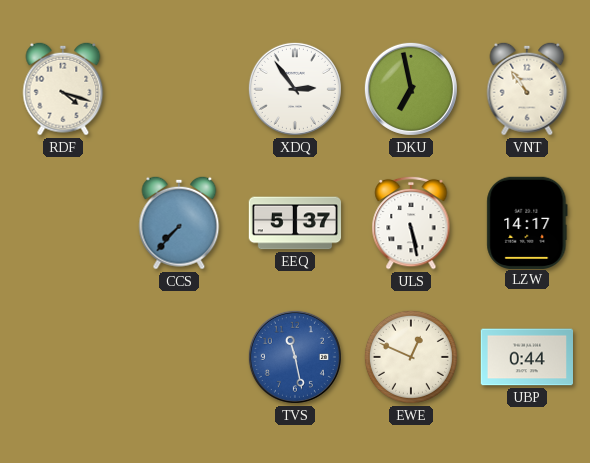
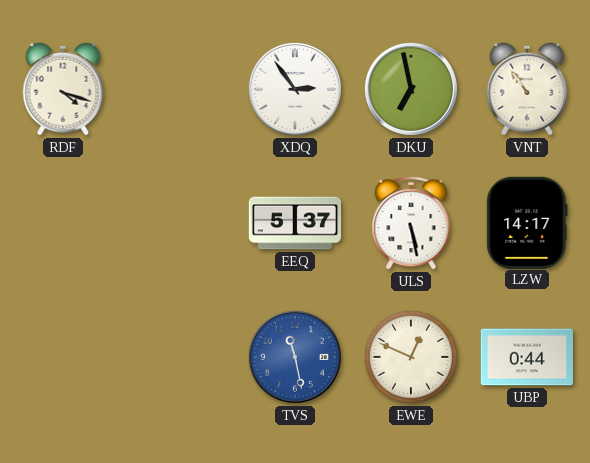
CCS: 7:37 -> none
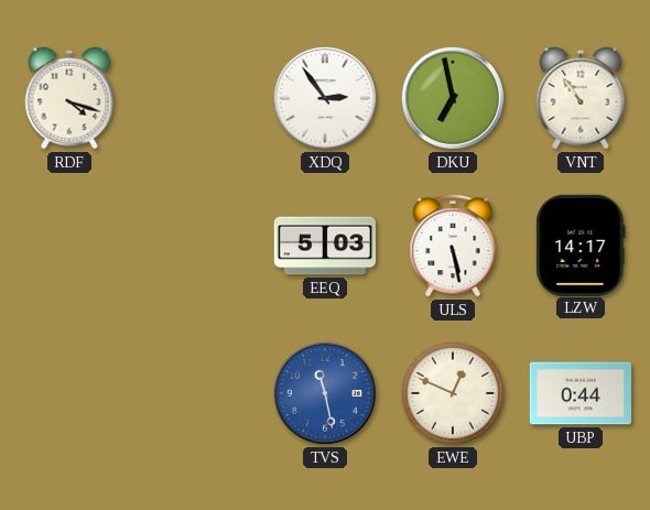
EEQ: 5:37 -> 5:03
